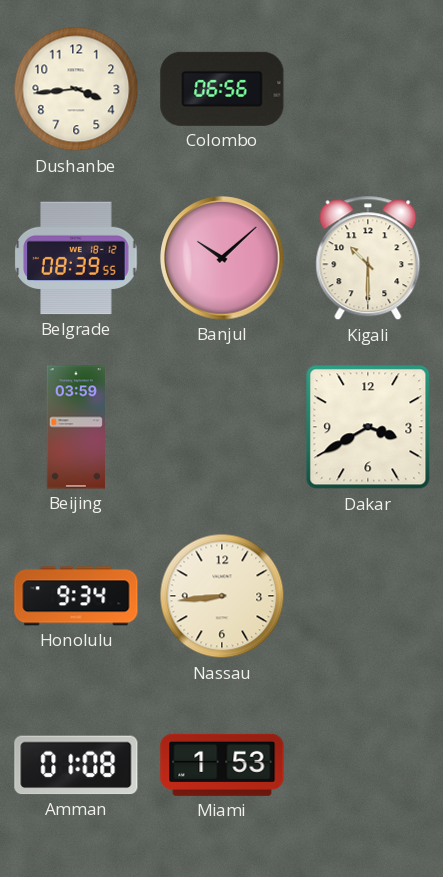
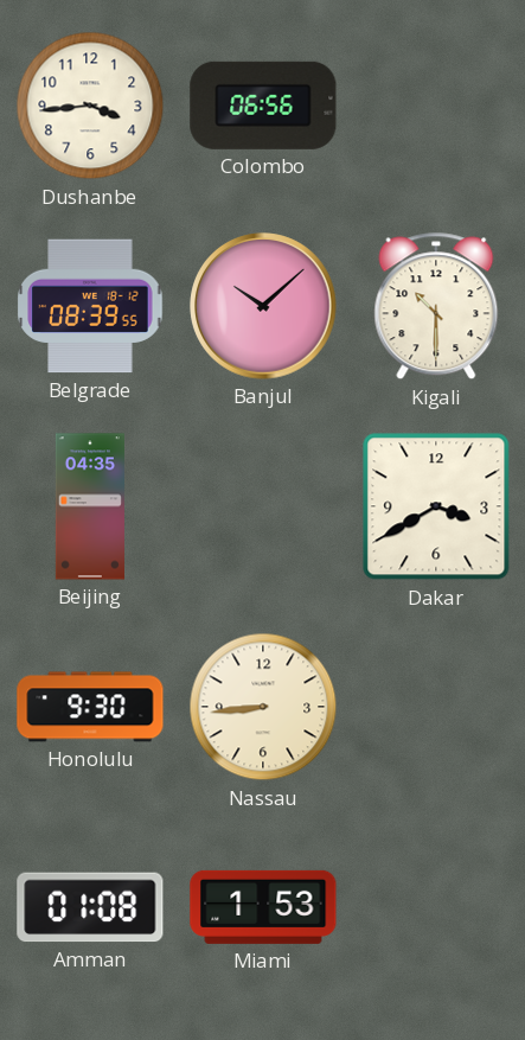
Beijing: 03:59 -> 04:35
Honolulu: 9:34 -> 9:30
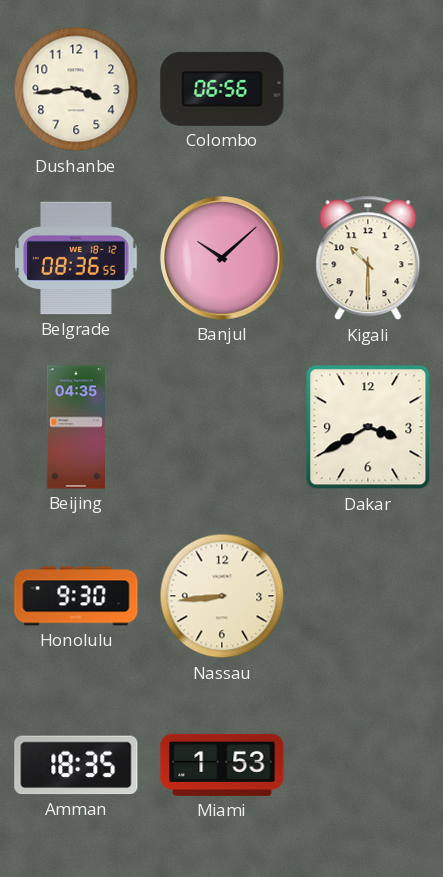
Belgrade: 08:39 -> 08:36
Amman: 01:08 -> 18:35
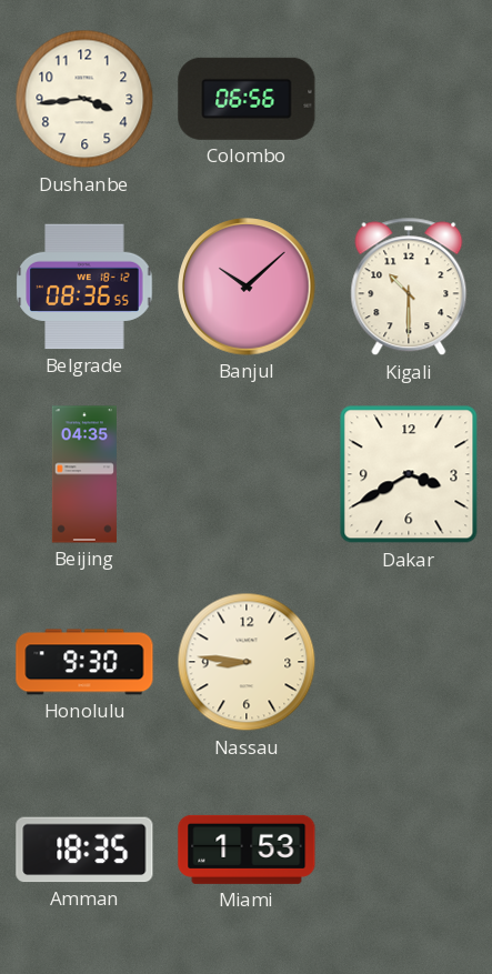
Nassau: 8:44 -> 8:46
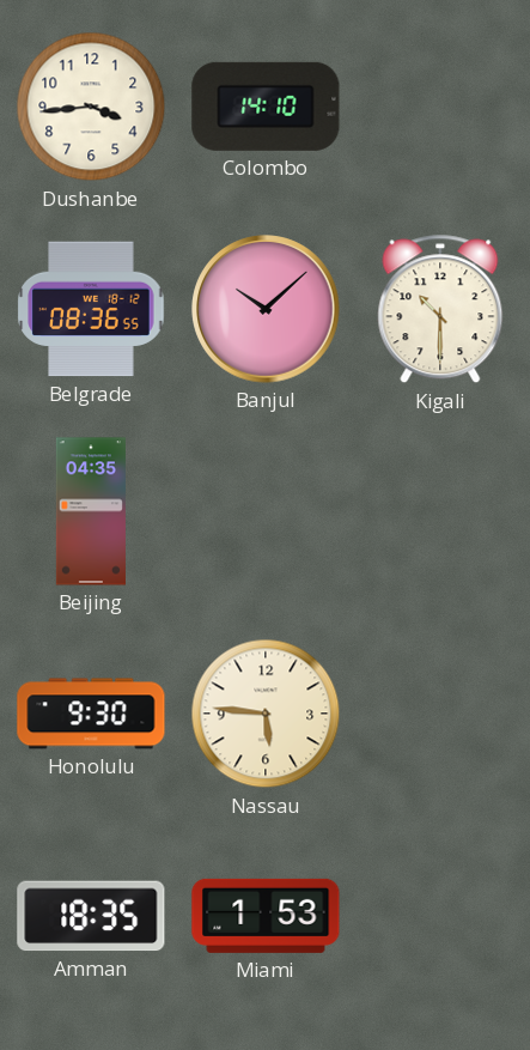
Colombo: 06:56 -> 14:10
Dakar: 3:40 -> none
Nassau: 8:46 -> 5:46
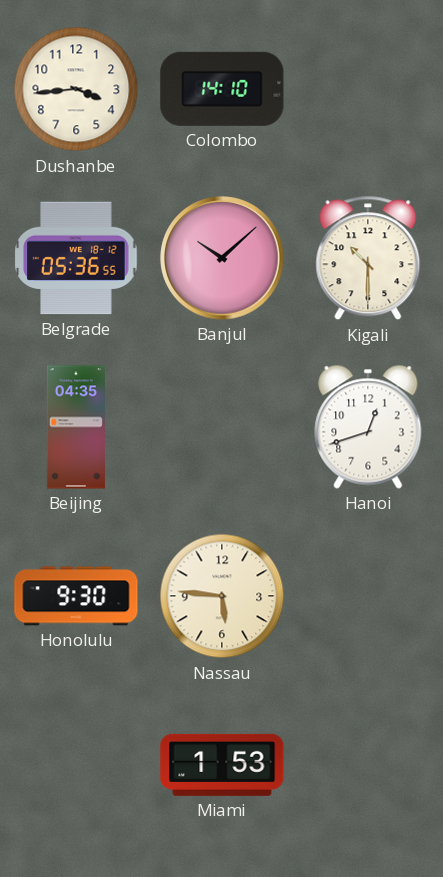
Belgrade: 08:36 -> 05:36
Hanoi: none -> 12:42
Amman: 18:35 -> none
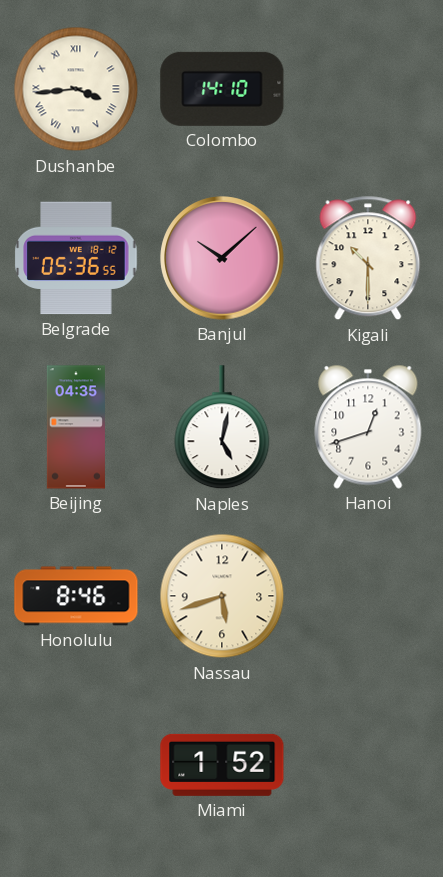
Dushanbe numerals: Arabic -> Roman
Naples: none -> 5:02
Honolulu: 9:30 -> 8:46
Nassau: 5:46 -> 5:42
Miami: 1:53 -> 1:52
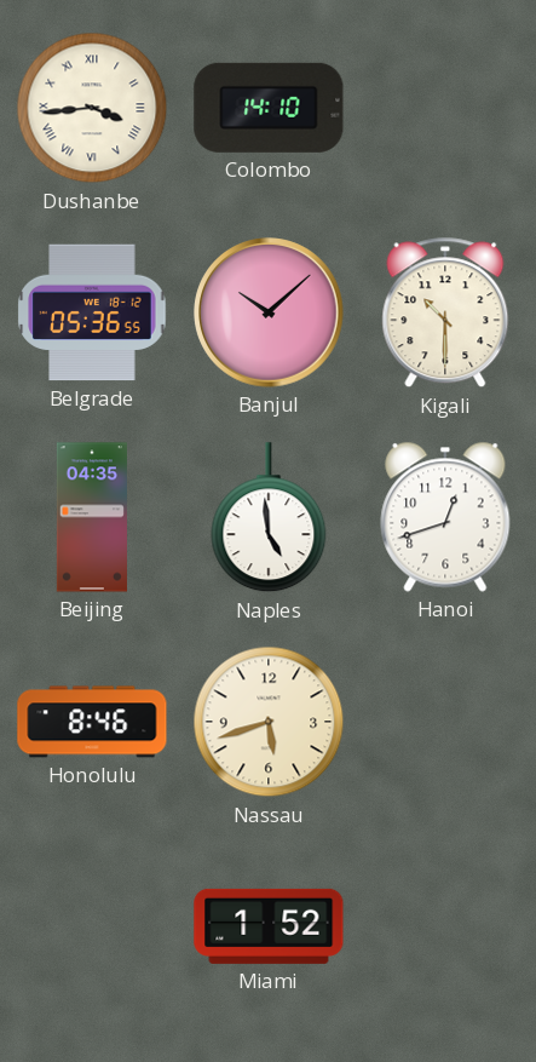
Naples: 5:02 -> 4:59
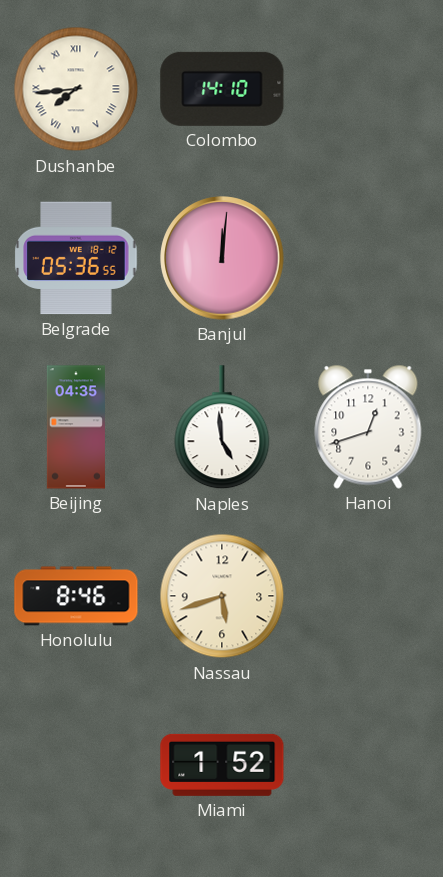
Dushanbe: 3:44 -> 7:44
Banjul: 10:08 -> 12:01
Kigali: 10:30 -> none
